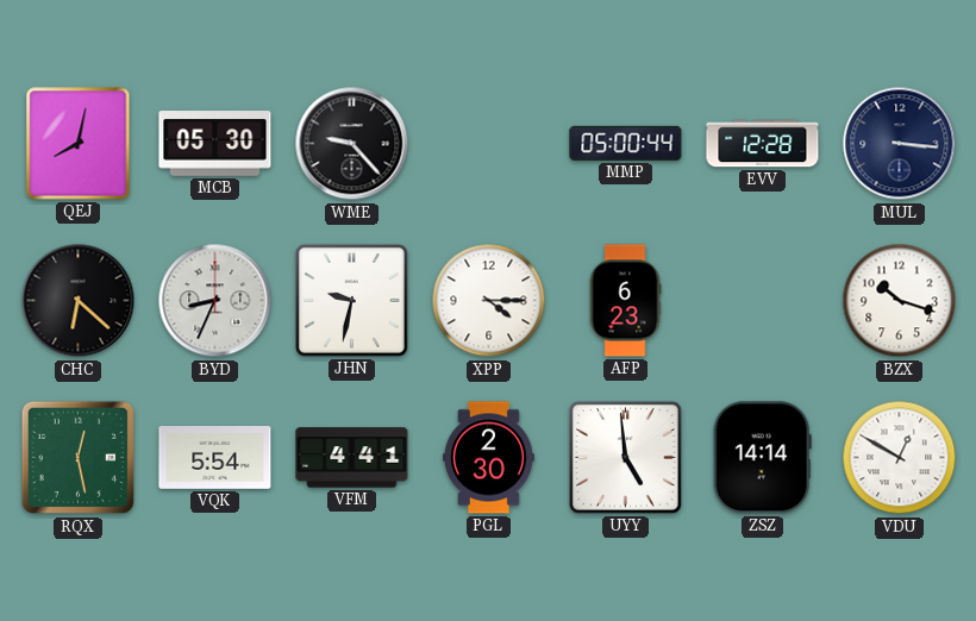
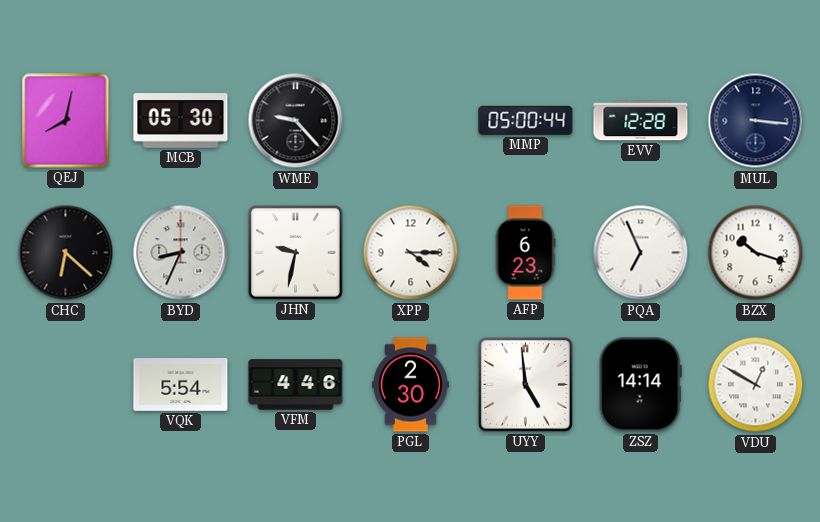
PQA: none -> 6:56
RQX: 12:28 -> none
VFM: 4:41 -> 4:46
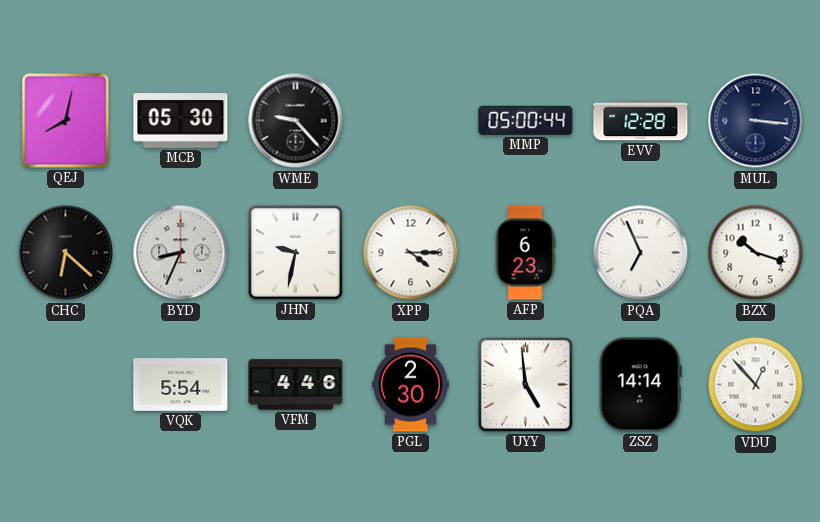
VDU: 12:50 -> 12:53
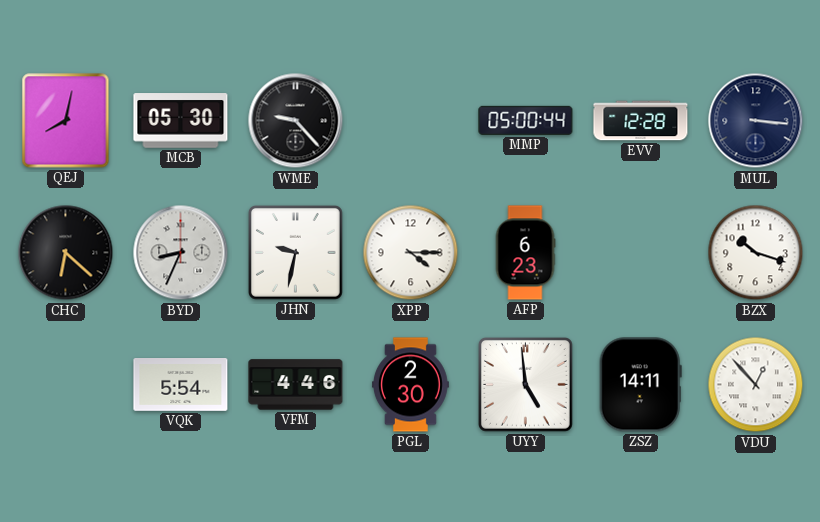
PQA: 6:56 -> none
ZSZ: 14:14 -> 14:11
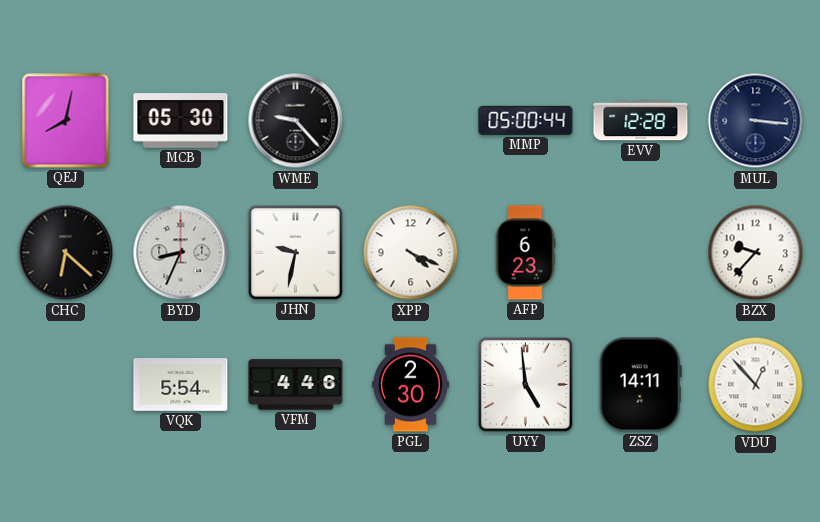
XPP: 4:15 -> 4:19
BZX: 10:18 -> 9:37
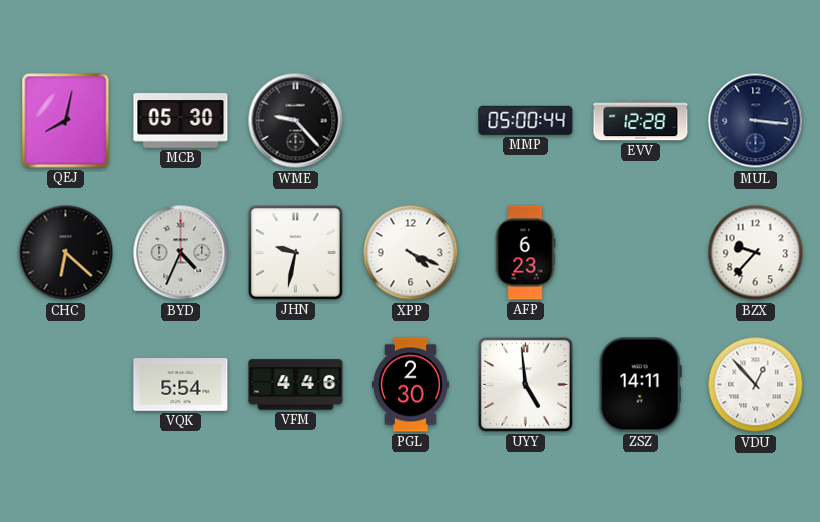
BYD: 8:34 -> 4:34
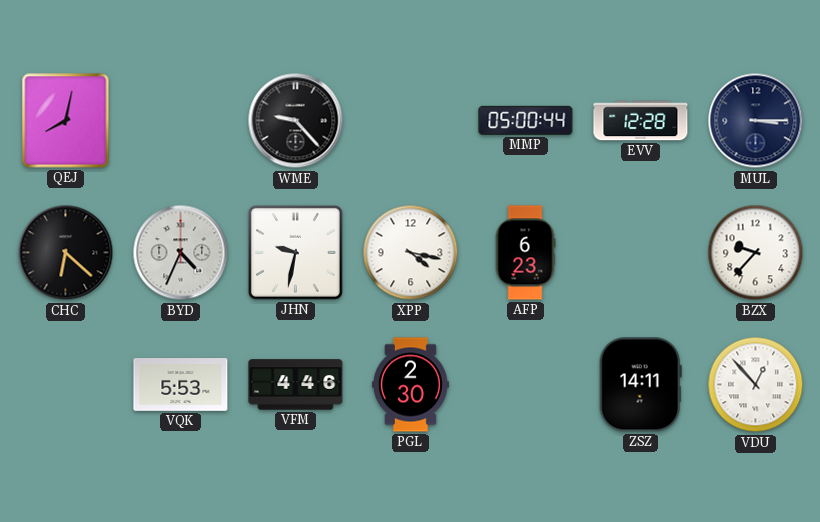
MCB: 05:30 -> none
MUL: 3:16 -> 3:15
XPP: 4:19 -> 4:17
VQK: 5:54 -> 5:53
UYY: 4:59 -> none
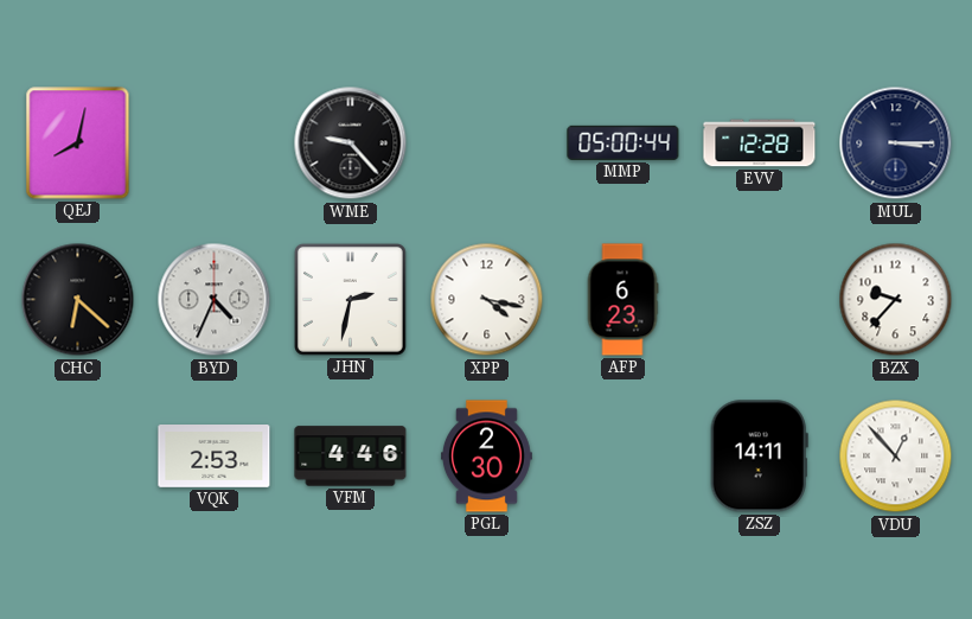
JHN: 9:32 -> 2:32
VQK: 5:53 -> 2:53
